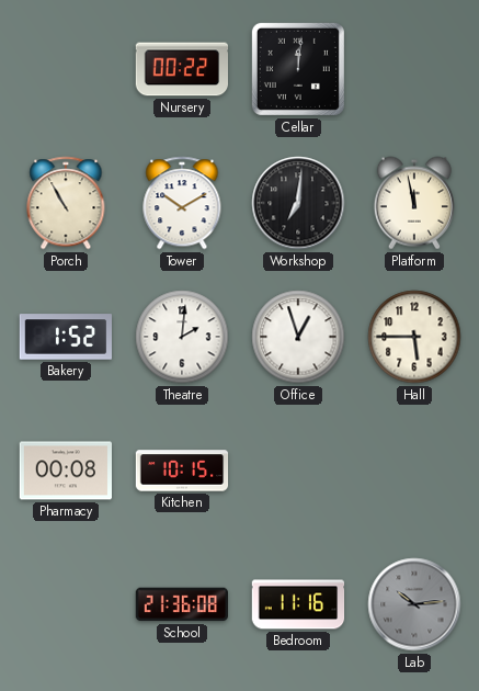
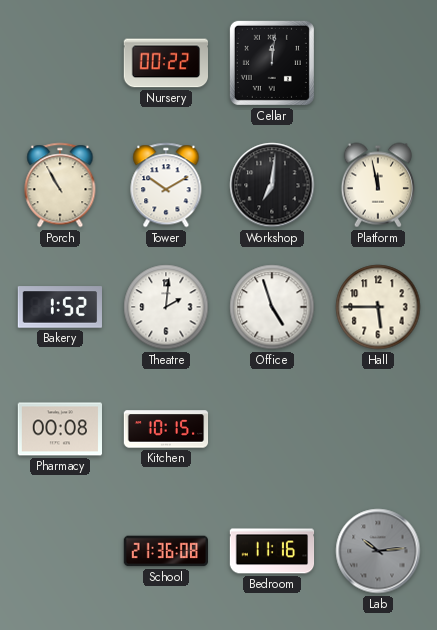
Office: 12:57 -> 4:57
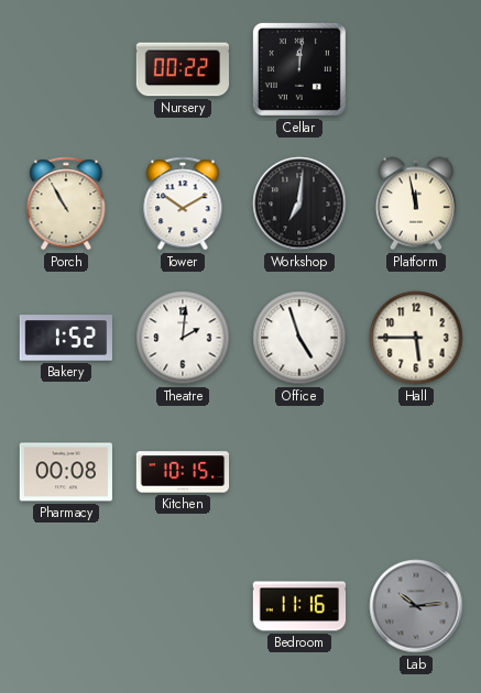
School: 21:36 -> none
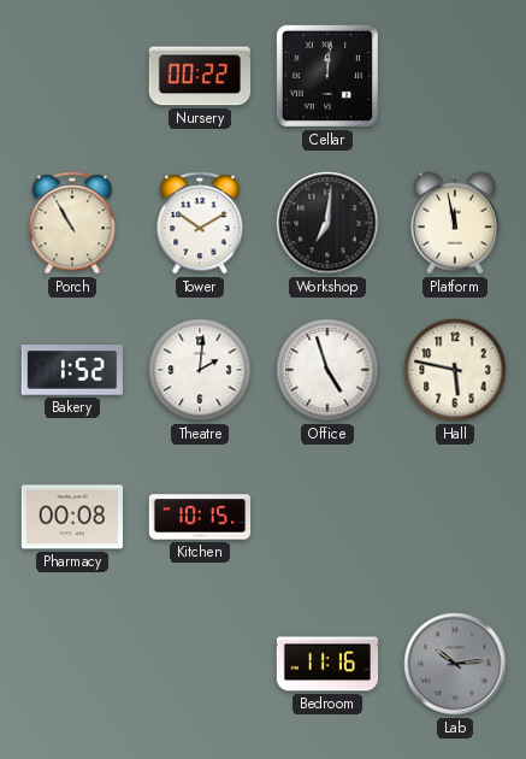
Hall: 5:45 -> 5:47
